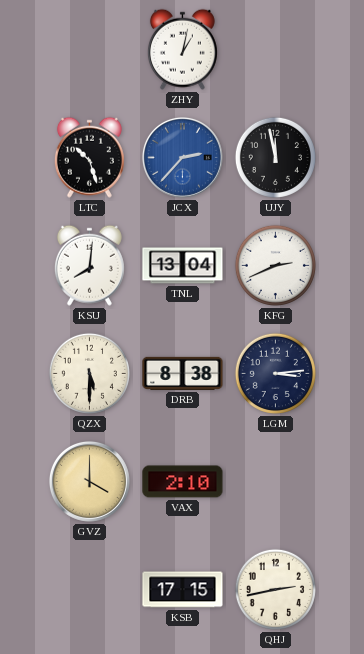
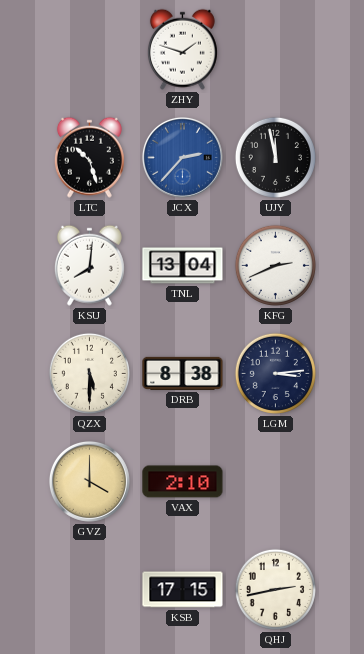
ZHY: 1:02 -> 1:48
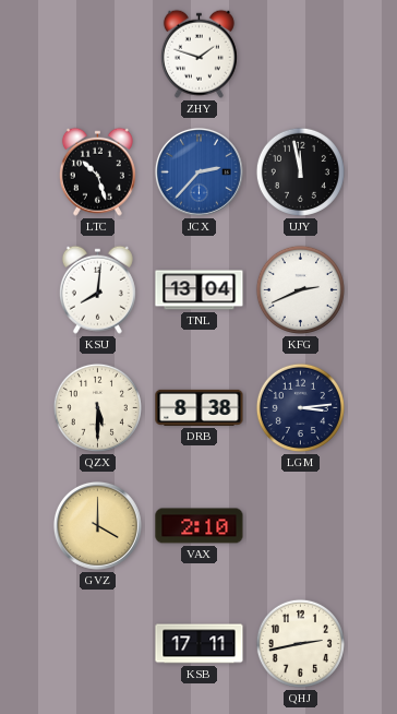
KSB: 17:15 -> 17:11
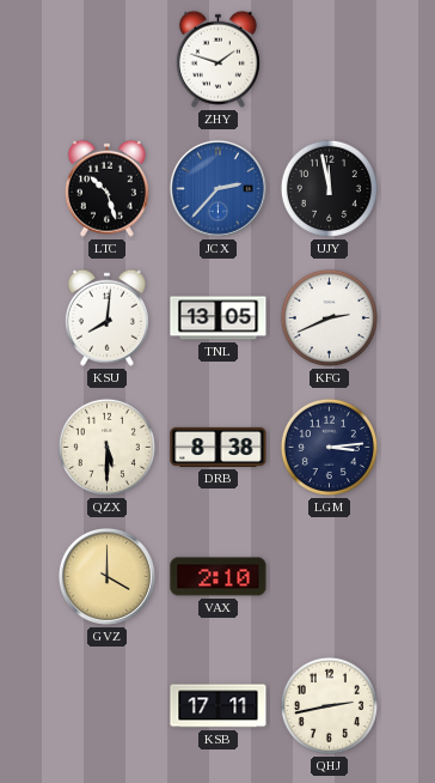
TNL: 13:04 -> 13:05
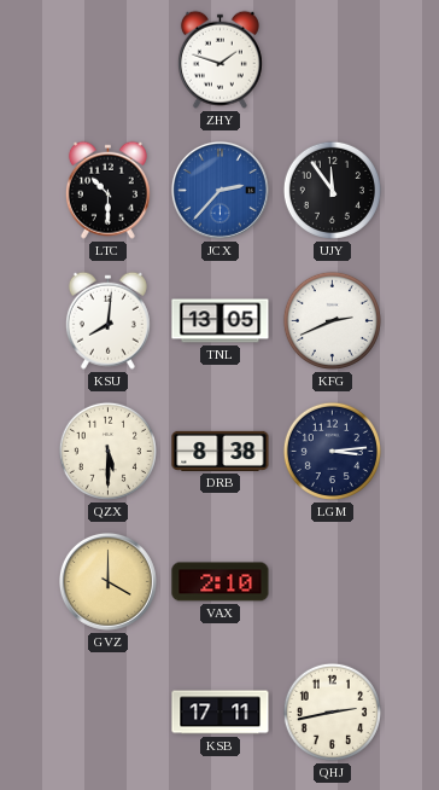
LTC: 10:27 -> 10:30
UJY: 11:58 -> 11:54
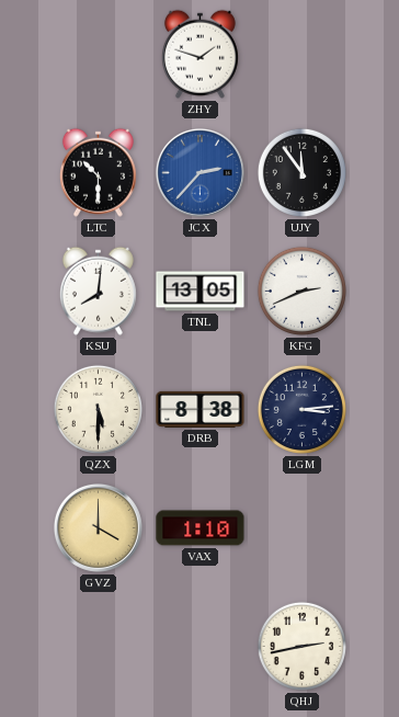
VAX: 2:10 -> 1:10
KSB: 17:11 -> none
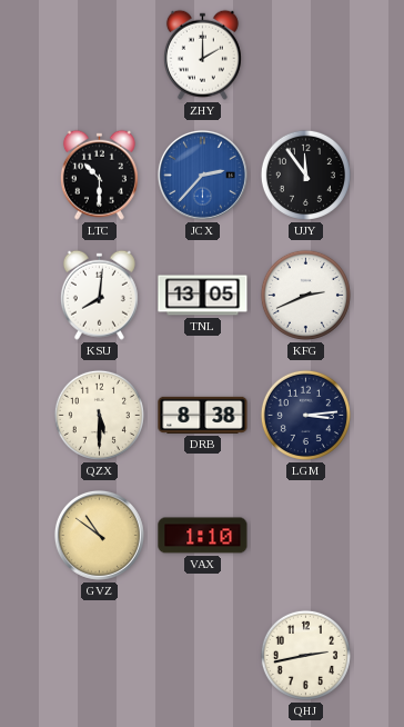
ZHY: 1:48 -> 2:00
GVZ: 4:00 -> 10:51
